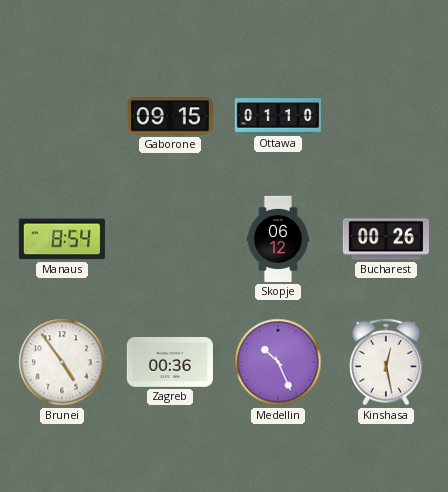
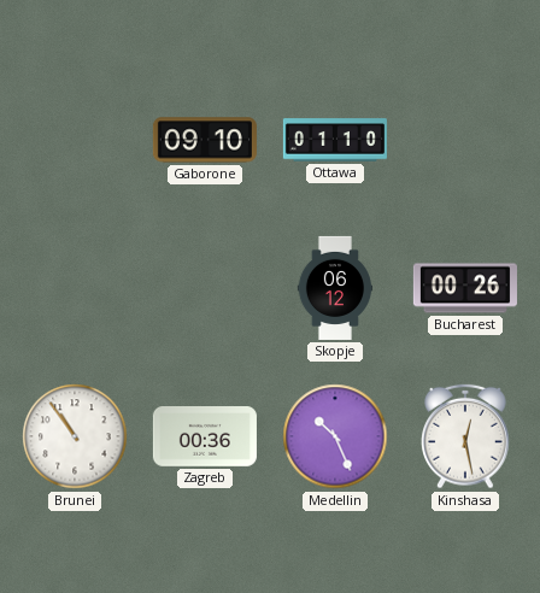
Gaborone: 09:15 -> 09:10
Manaus: 8:54 -> none
Brunei: 4:54 -> 10:54
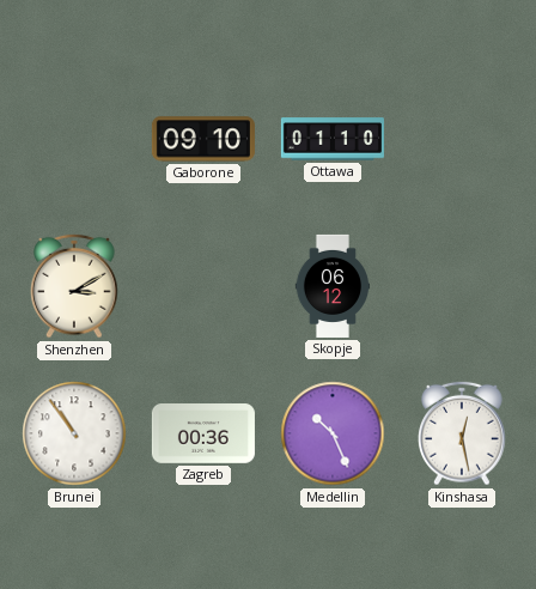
Shenzhen: none -> 3:10
Bucharest: 00:26 -> none
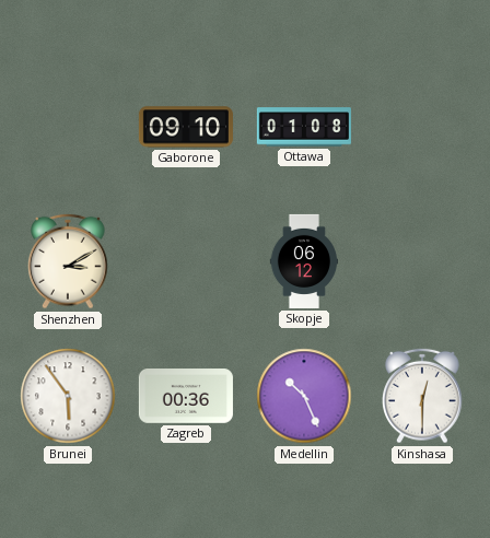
Ottawa: 01:10 -> 01:08
Brunei: 10:54 -> 5:54
Kinshasa: 12:28 -> 12:30
